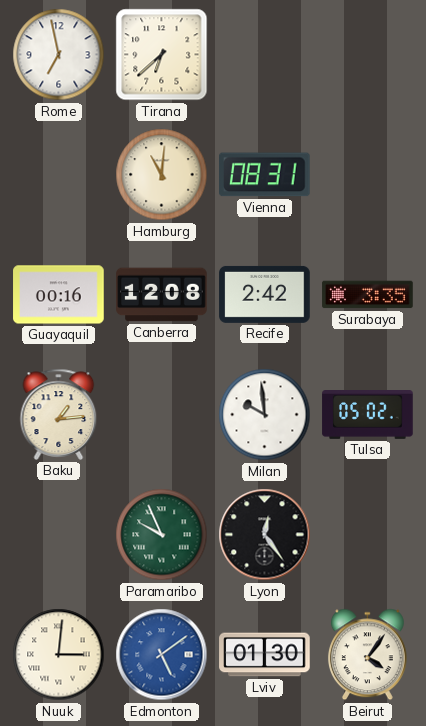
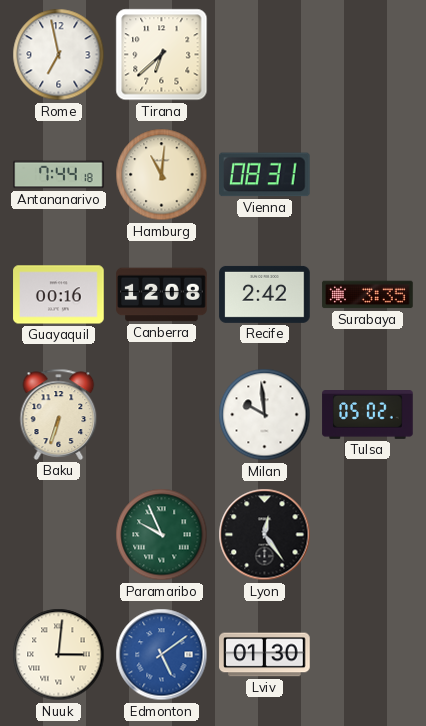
Antananarivo: none -> 7:44
Baku: 1:14 -> 6:33
Beirut: 4:06 -> none
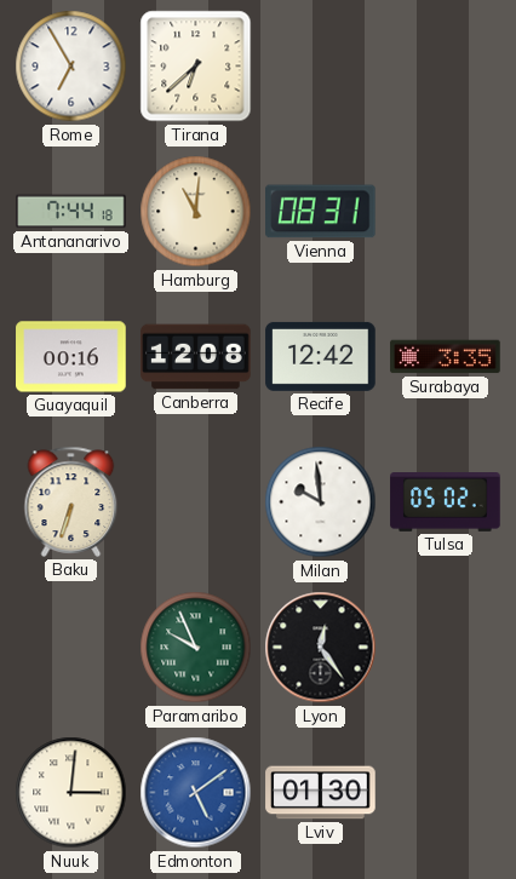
Rome: 6:58 -> 6:55
Recife: 2:42 -> 12:42
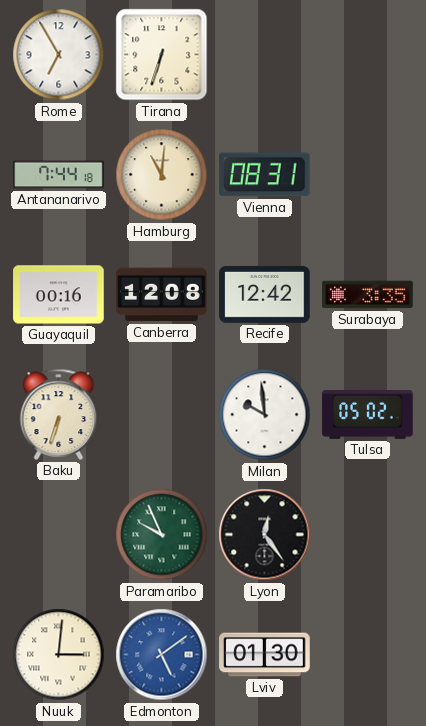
Tirana: 6:38 -> 6:33
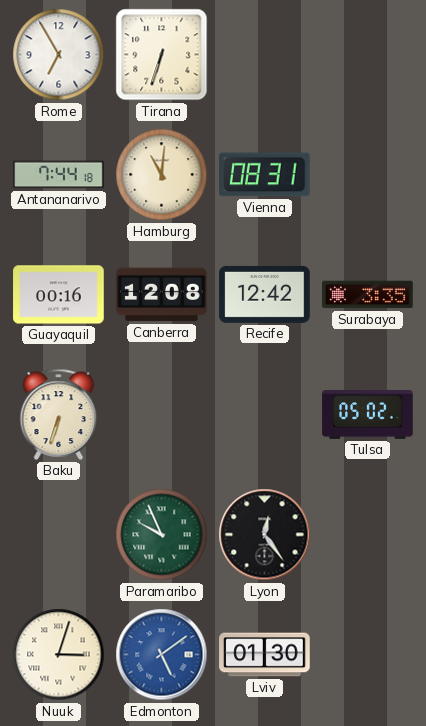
Milan: 9:59 -> none
Nuuk: 3:01 -> 3:03
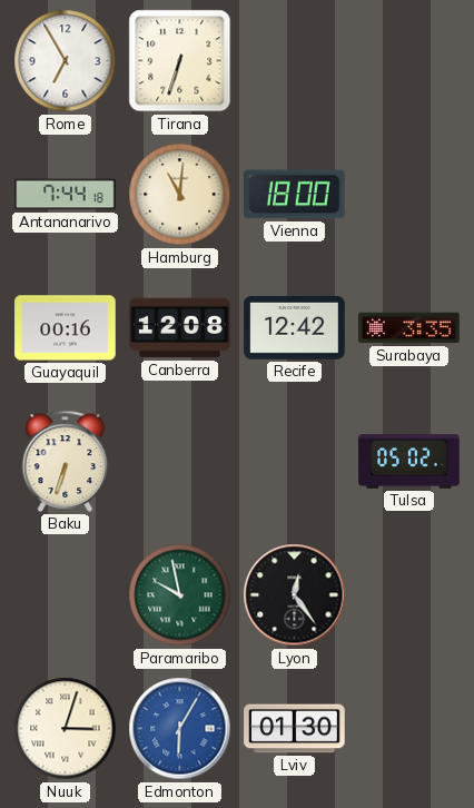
Vienna: 08:31 -> 18:00
Paramaribo: 9:56 -> 9:58
Edmonton: 5:09 -> 6:05
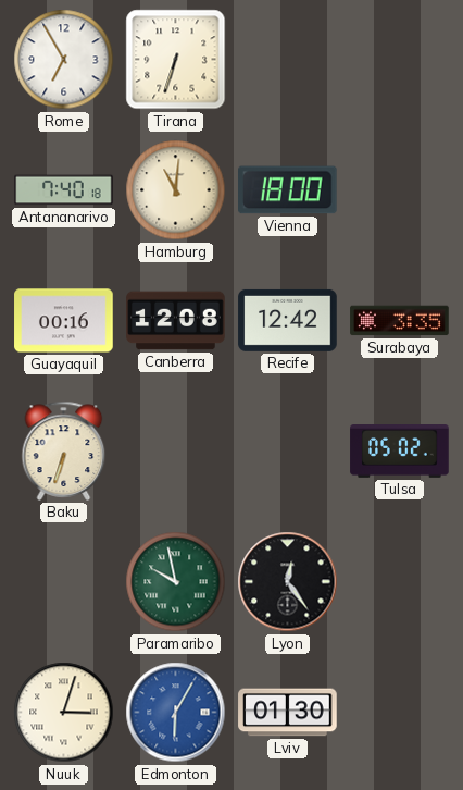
Antananarivo: 7:44 -> 7:40
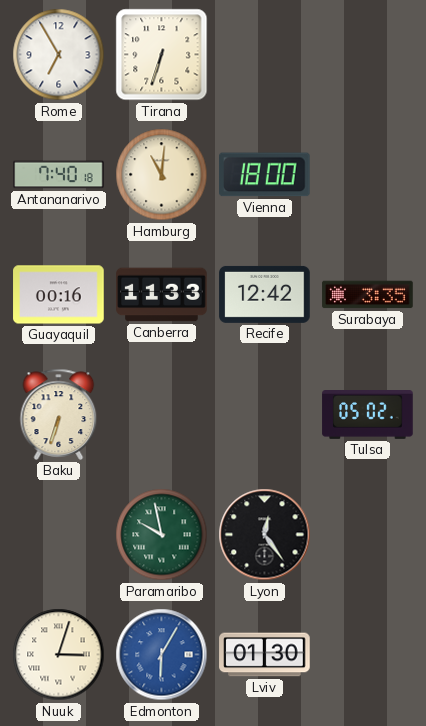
Canberra: 12:08 -> 11:33
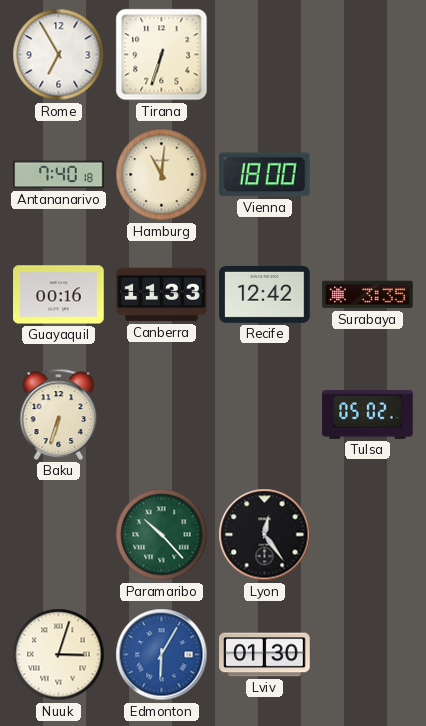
Paramaribo: 9:58 -> 10:23
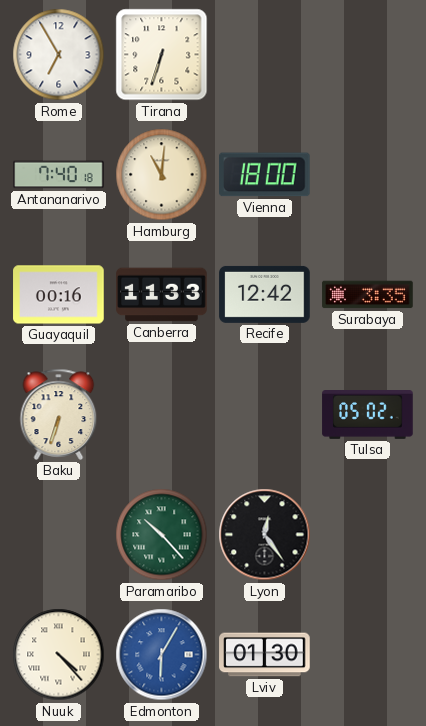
Nuuk: 3:03 -> 4:23
